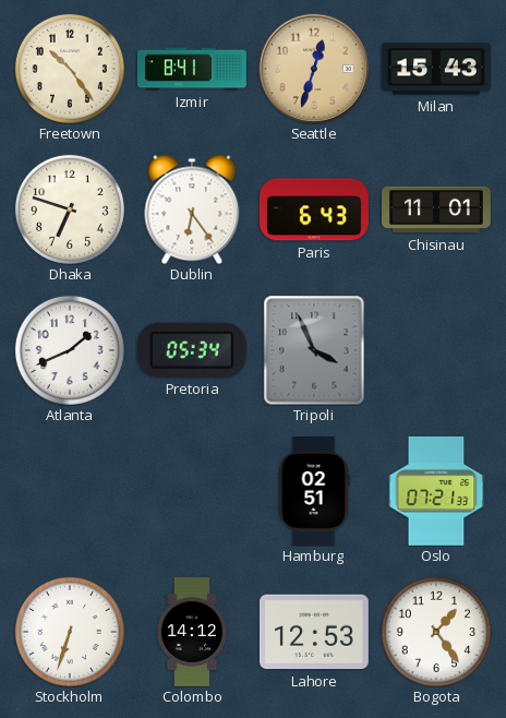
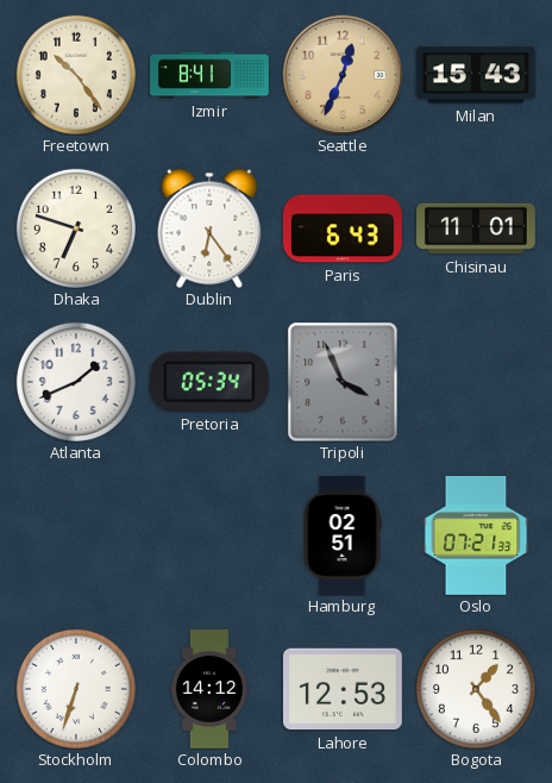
Seattle: 12:33 -> 12:34
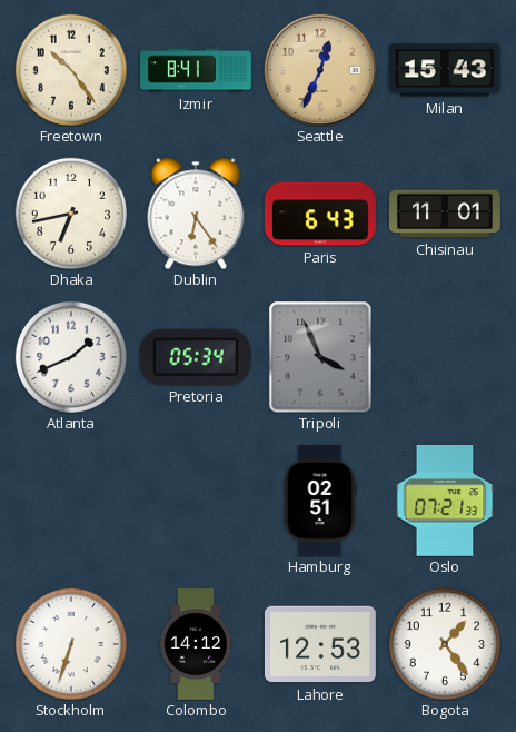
Dhaka: 6:48 -> 6:43
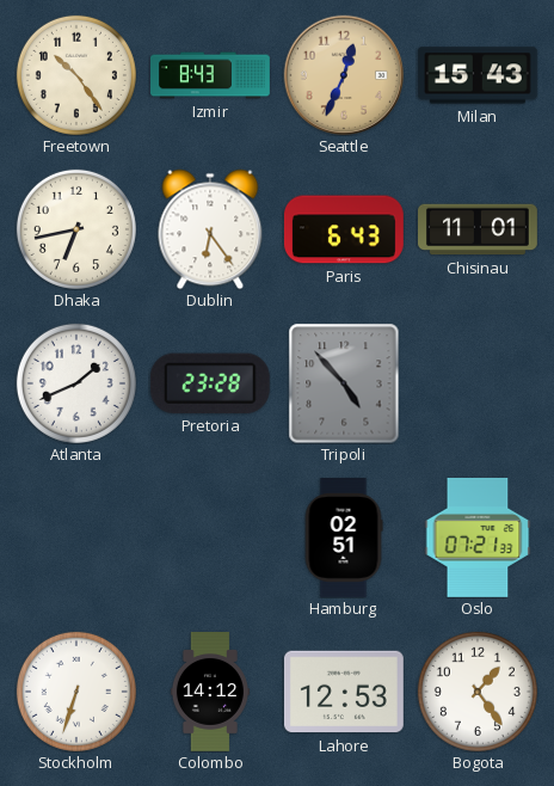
Izmir: 8:41 -> 8:43
Pretoria: 05:34 -> 23:28
Tripoli: 3:56 -> 4:53
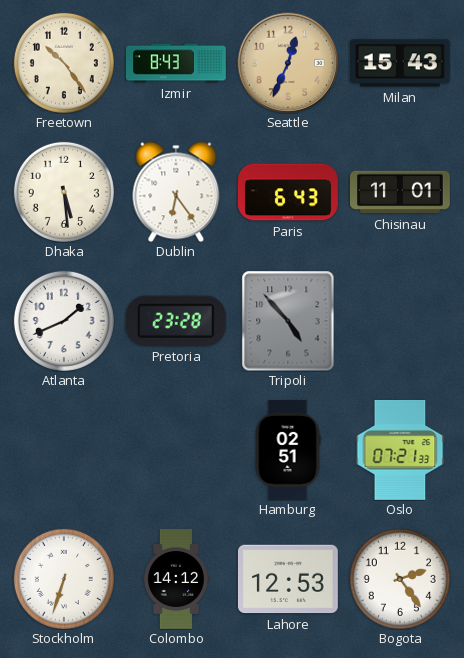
Dhaka: 6:43 -> 5:29
Bogota: 1:24 -> 2:24
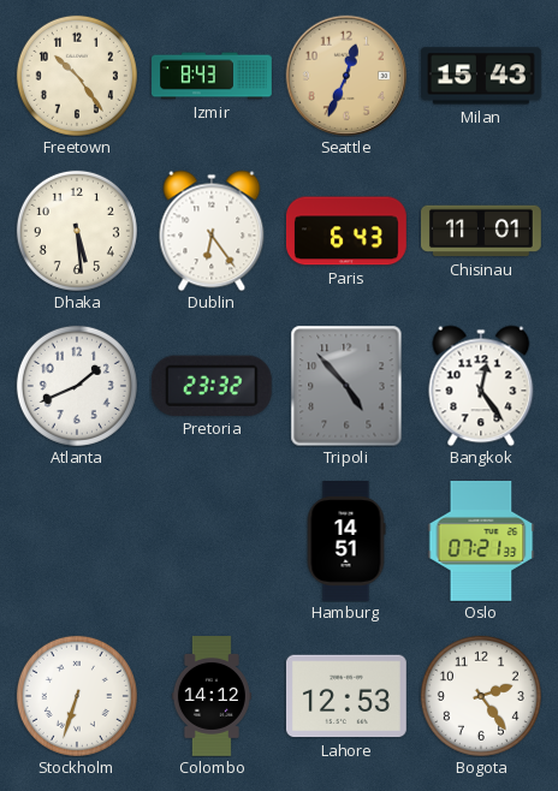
Pretoria: 23:28 -> 23:32
Bangkok: none -> 12:24
Hamburg: 02:51 -> 14:51
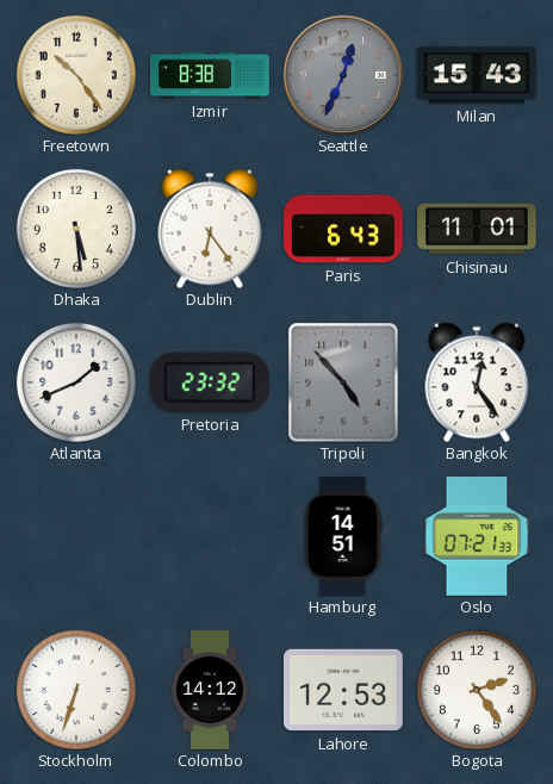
Izmir: 8:43 -> 8:38
Seattle dial: champagne -> grey
